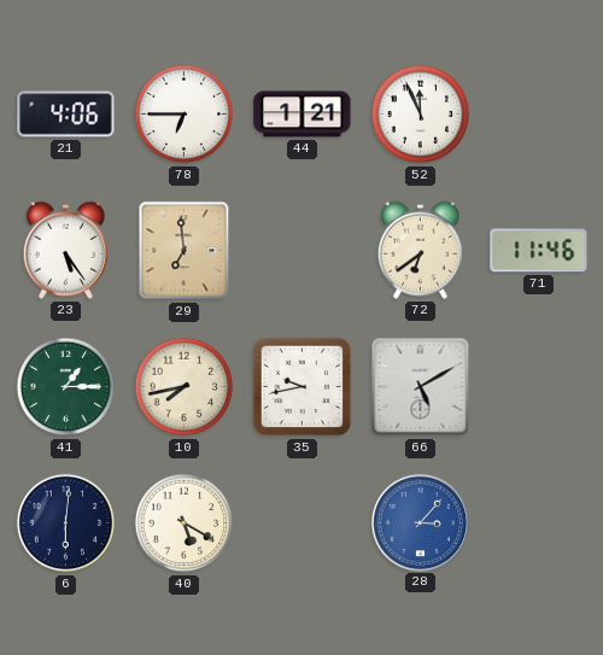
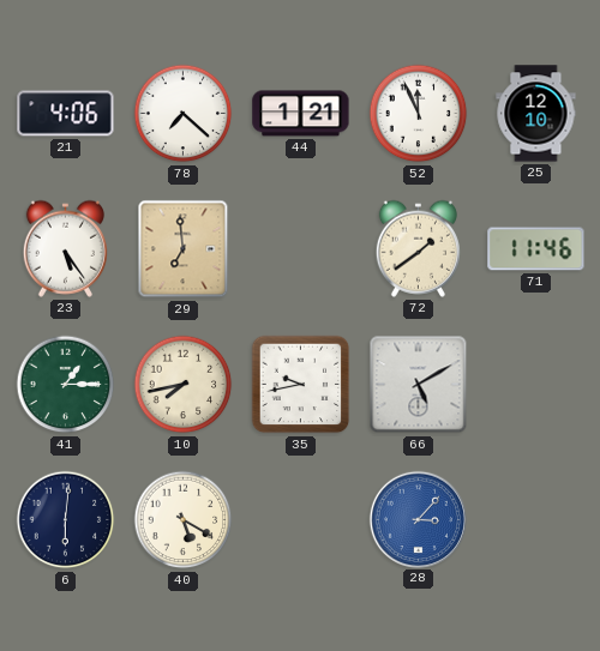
78: 6:45 -> 7:22
25: none -> 12:10
72: 6:39 -> 1:39
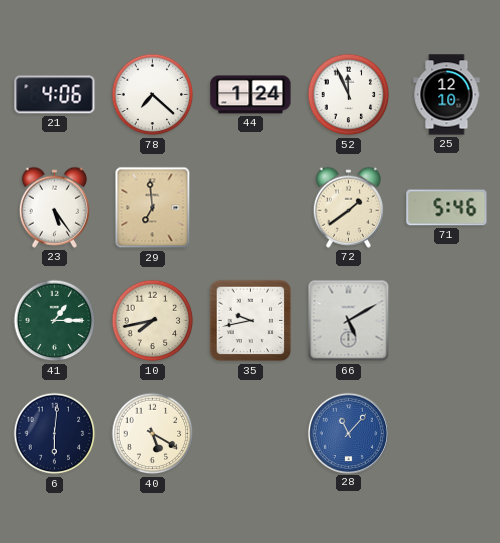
44: 1:21 -> 1:24
71: 11:46 -> 5:46
28: 3:07 -> 11:07
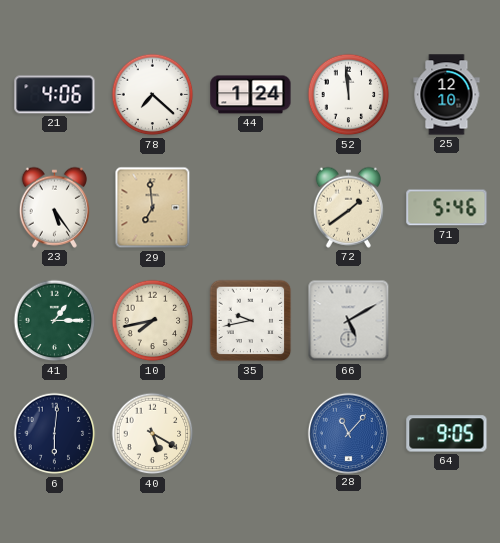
52: 11:56 -> 11:59
64: none -> 9:05
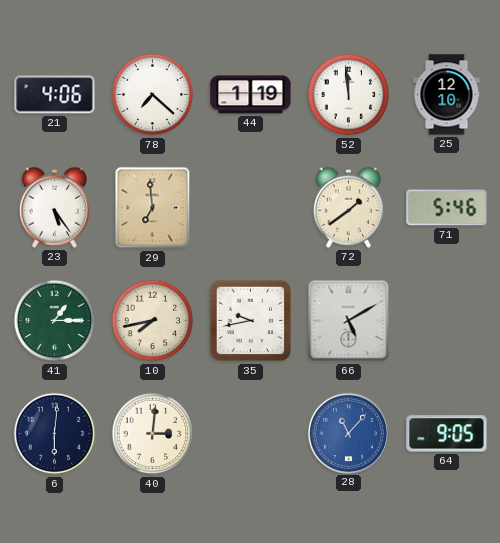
44: 1:24 -> 1:19
40: 5:20 -> 3:01
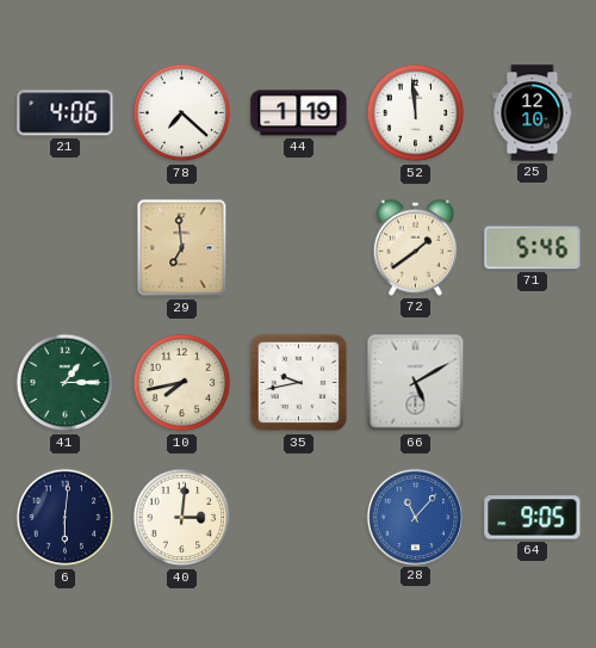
23: 5:24 -> none
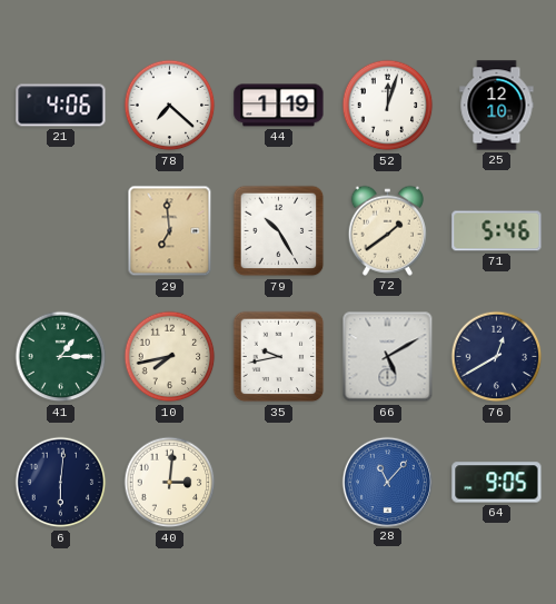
52: 11:59 -> 12:03
79: none -> 10:25
76: none -> 12:40
